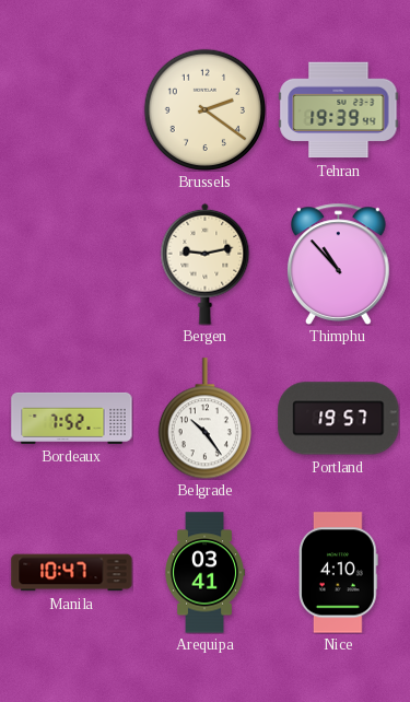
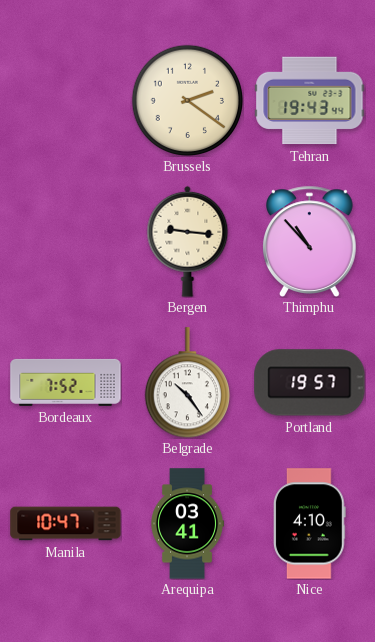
Tehran: 19:39 -> 19:43
Bergen: 9:13 -> 9:16
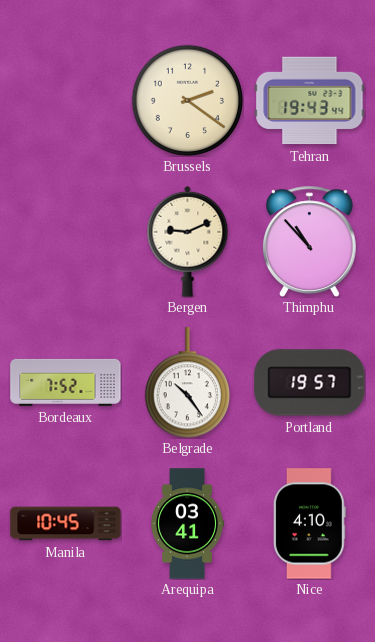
Bergen: 9:16 -> 9:11
Manila: 10:47 -> 10:45
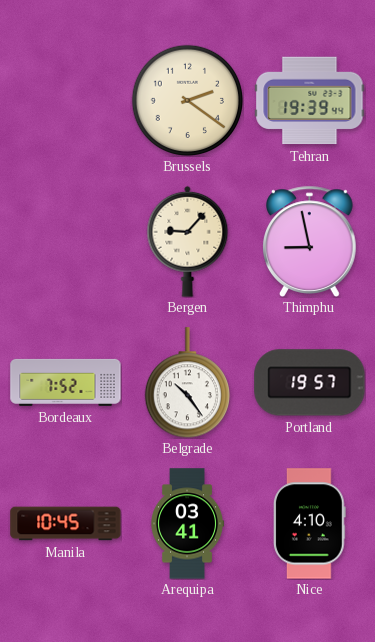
Tehran: 19:43 -> 19:39
Bergen: 9:11 -> 9:07
Thimphu: 10:53 -> 8:58
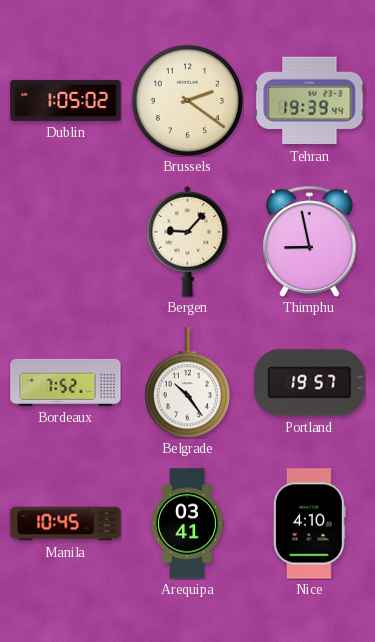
Dublin: none -> 1:05
